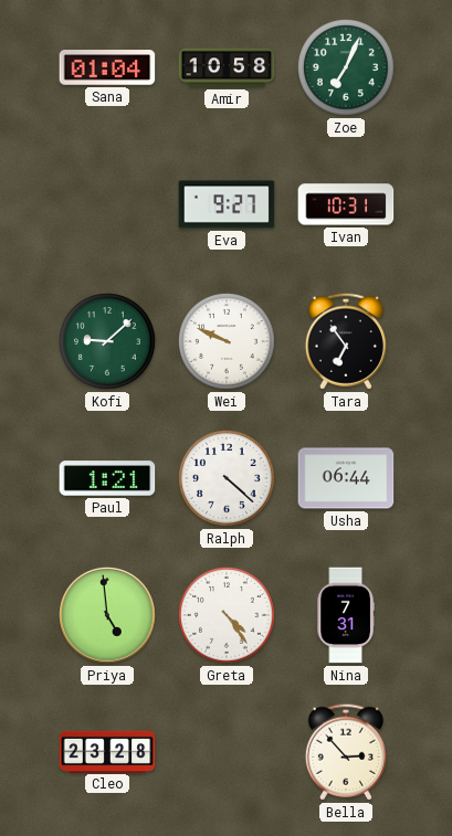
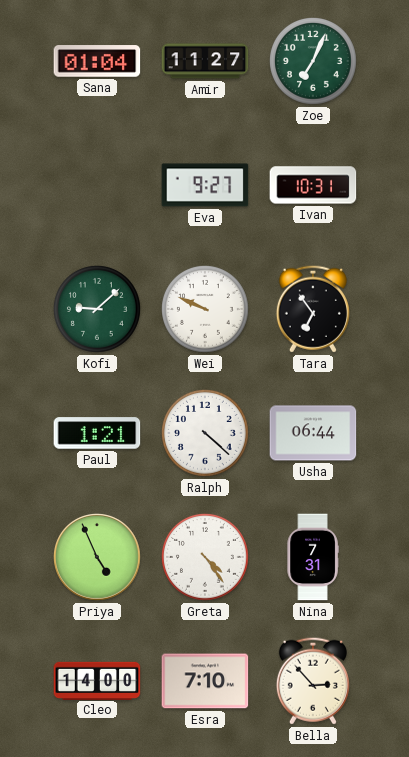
Amir: 10:58 -> 11:27
Priya: 4:59 -> 4:56
Cleo: 23:28 -> 14:00
Esra: none -> 7:10
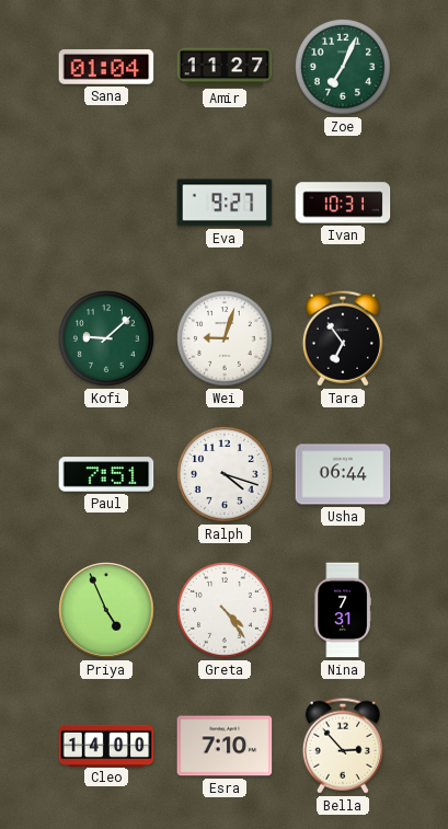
Wei: 9:49 -> 9:03
Paul: 1:21 -> 7:51
Ralph: 4:22 -> 4:18
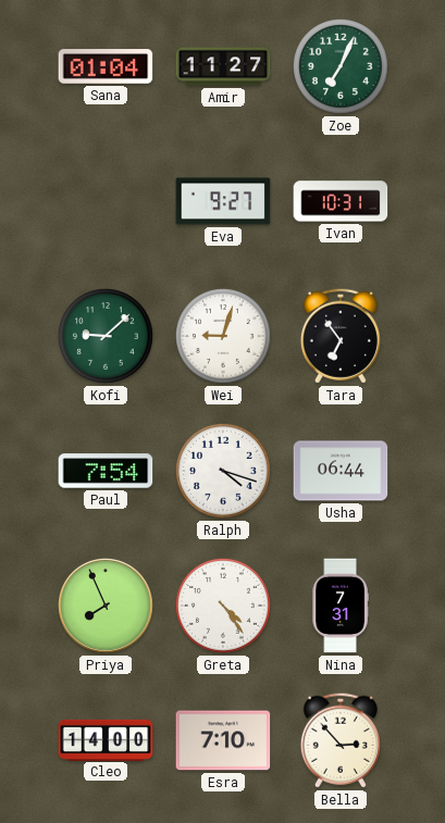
Paul: 7:51 -> 7:54
Priya: 4:56 -> 7:56
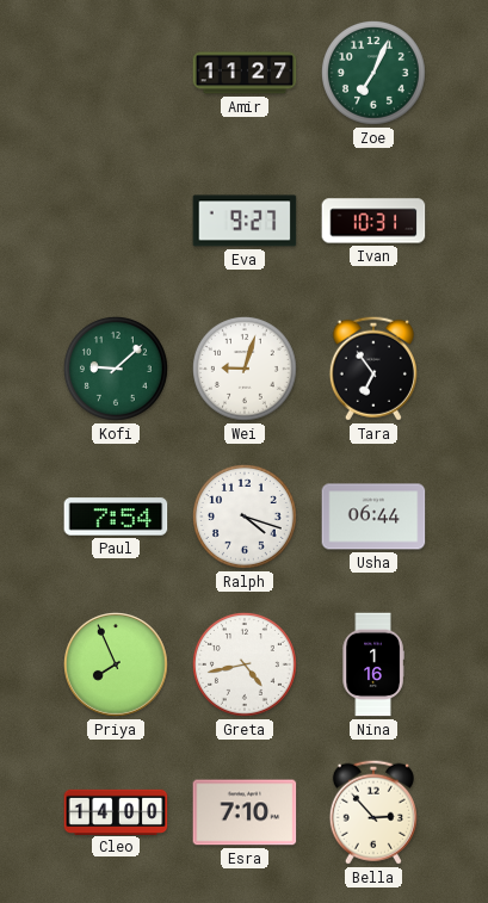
Sana: 01:04 -> none
Greta: 4:24 -> 4:43
Nina: 7:31 -> 1:16
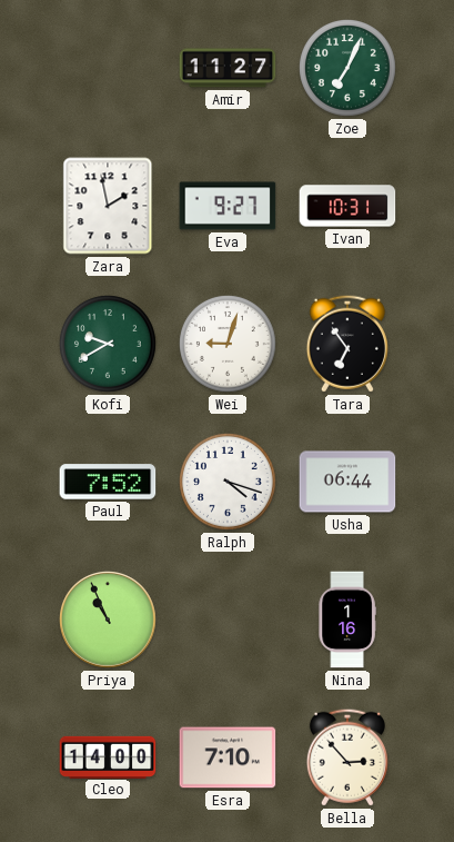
Zara: none -> 1:58
Kofi: 9:08 -> 9:40
Paul: 7:54 -> 7:52
Priya: 7:56 -> 10:56
Greta: 4:43 -> none
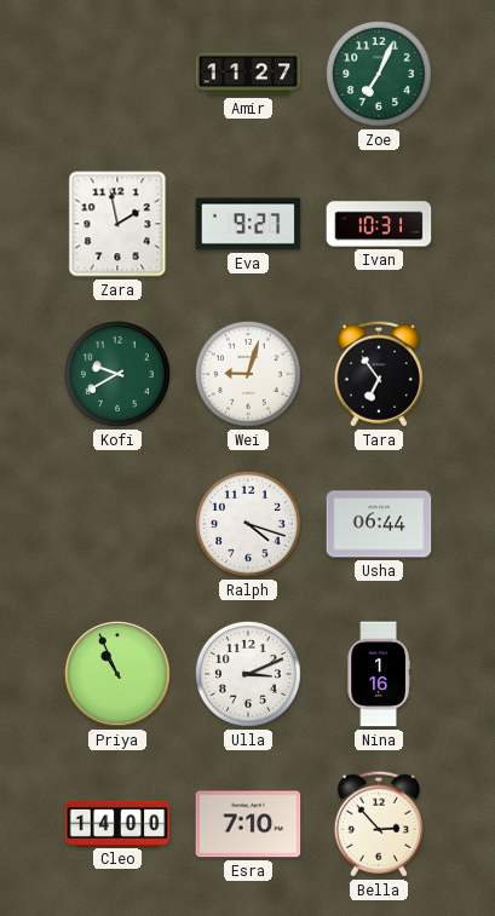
Paul: 7:52 -> none
Ulla: none -> 3:11
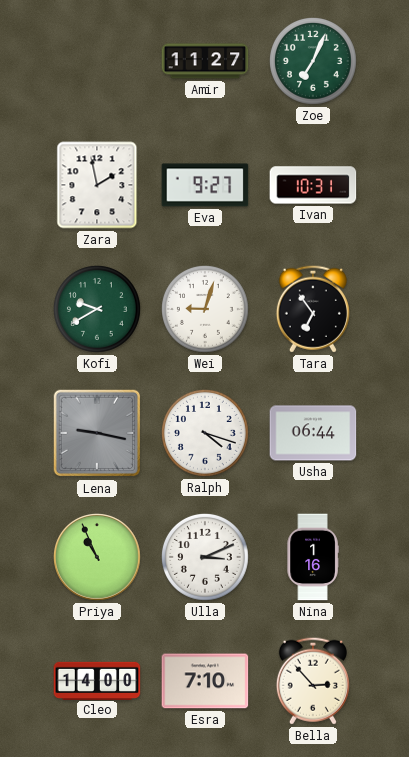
Lena: none -> 9:17
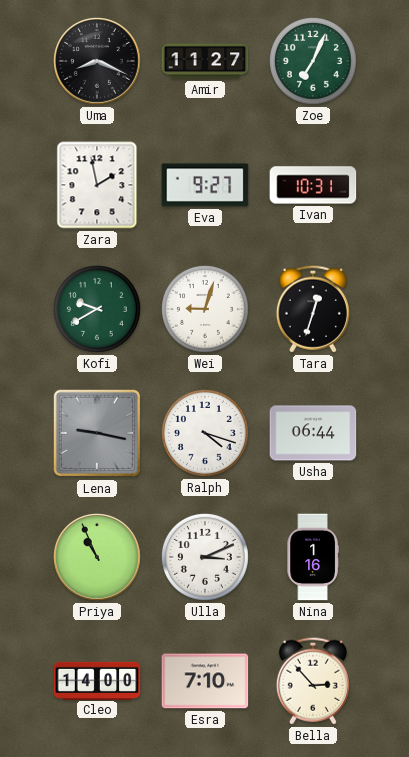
Uma: none -> 8:19
Tara: 6:54 -> 12:33
